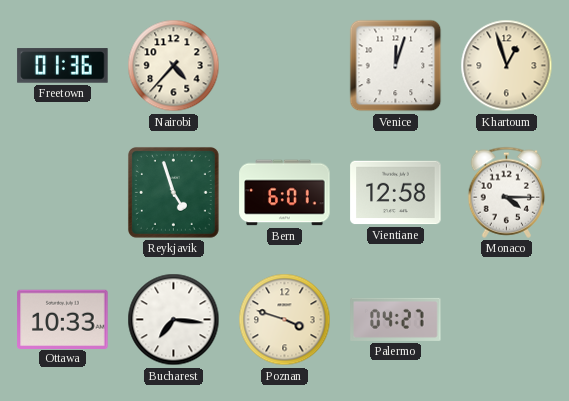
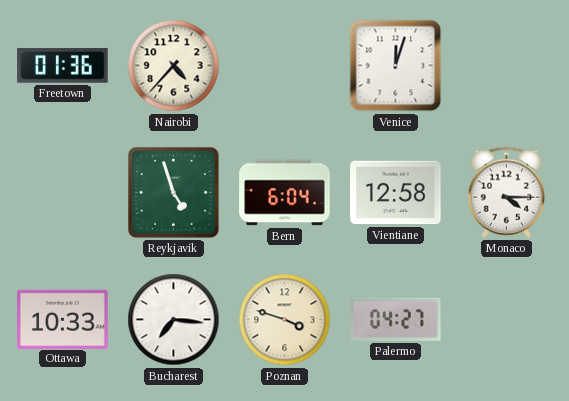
Khartoum: 12:57 -> none
Bern: 6:01 -> 6:04
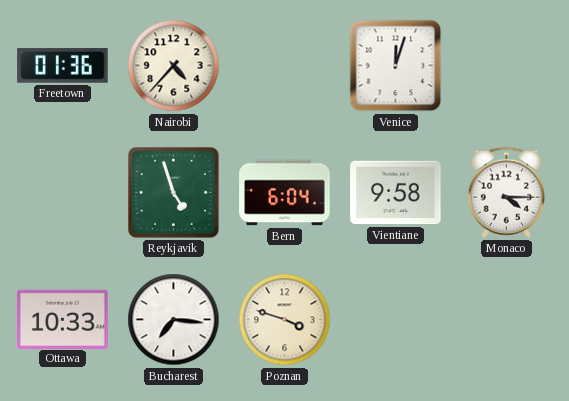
Vientiane: 12:58 -> 9:58
Palermo: 04:27 -> none
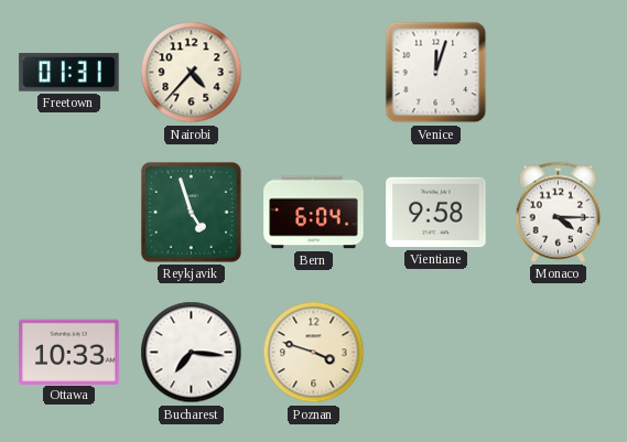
Freetown: 01:36 -> 01:31
